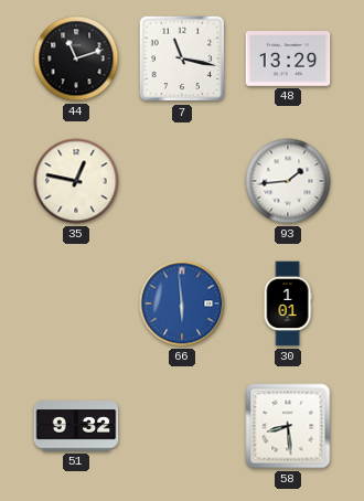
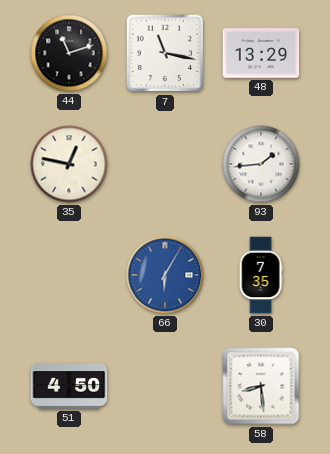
66: 5:59 -> 6:05
30: 1:01 -> 7:35
51: 9:32 -> 4:50
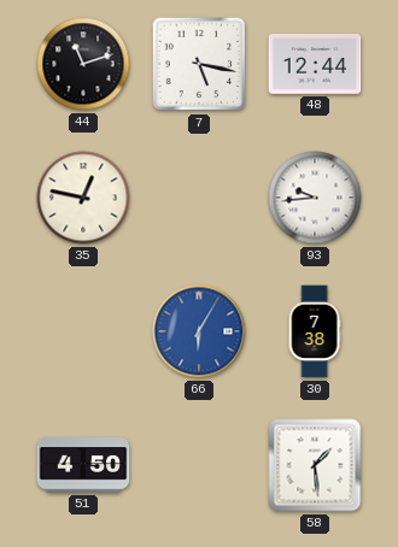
7: 11:17 -> 5:17
48: 13:29 -> 12:44
93: 1:44 -> 9:44
30: 7:35 -> 7:38
58: 8:29 -> 1:29
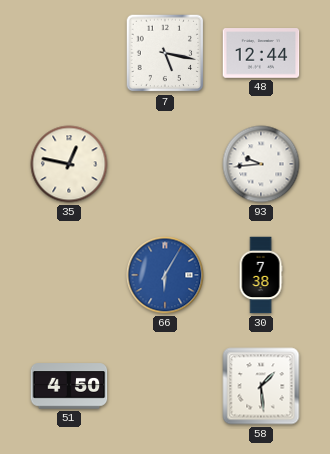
44: 11:12 -> none
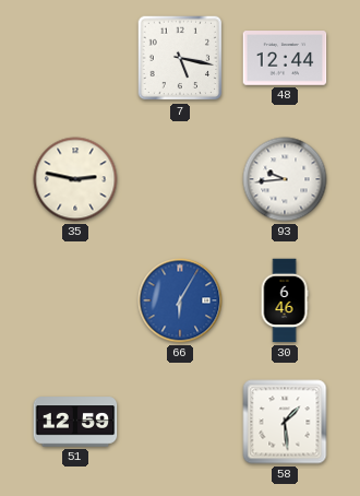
35: 12:47 -> 2:47
30: 7:38 -> 6:46
51: 4:50 -> 12:59
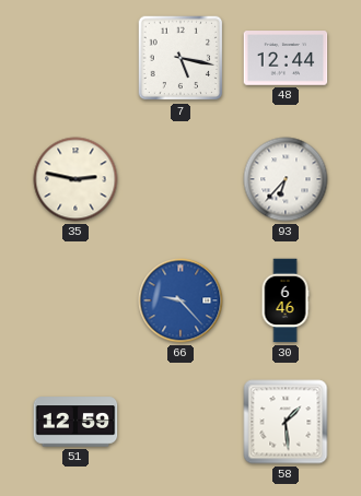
93: 9:44 -> 6:37
66: 6:05 -> 9:23
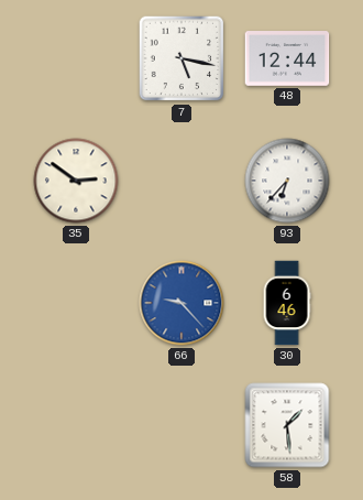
35: 2:47 -> 2:51
51: 12:59 -> none
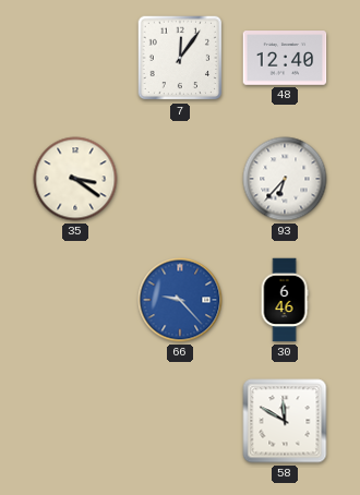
7: 5:17 -> 12:06
48: 12:44 -> 12:40
35: 2:51 -> 3:21
58: 1:29 -> 11:50
